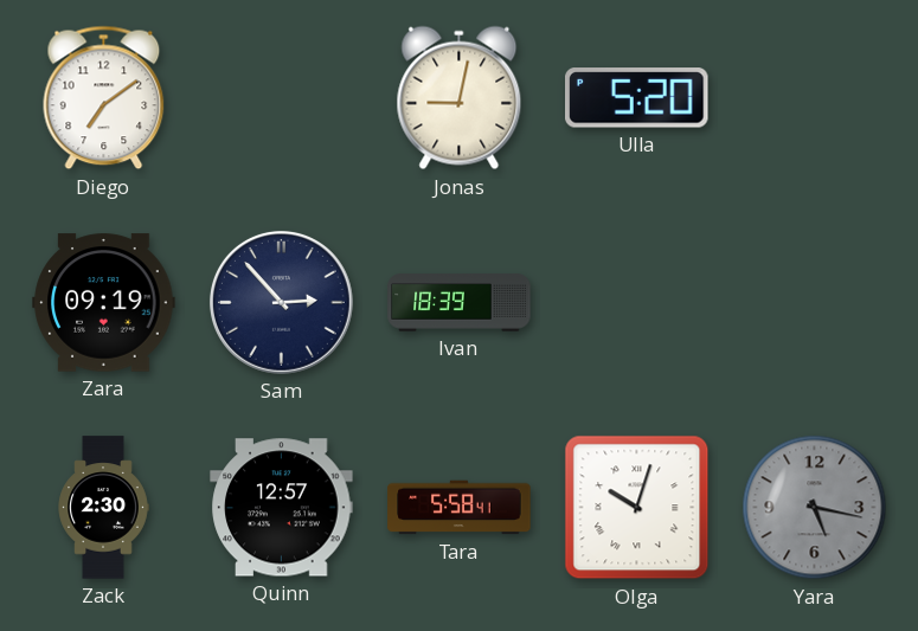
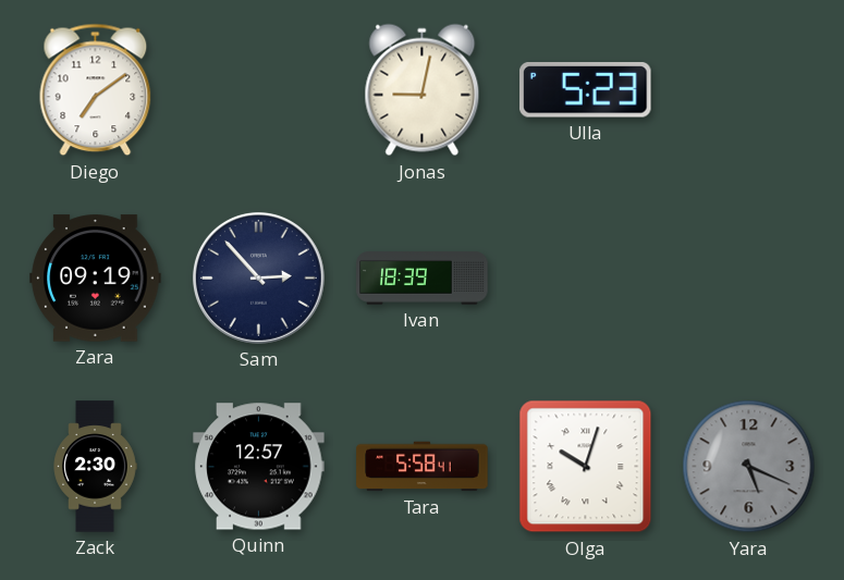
Ulla: 5:20 -> 5:23
Yara: 5:17 -> 5:19
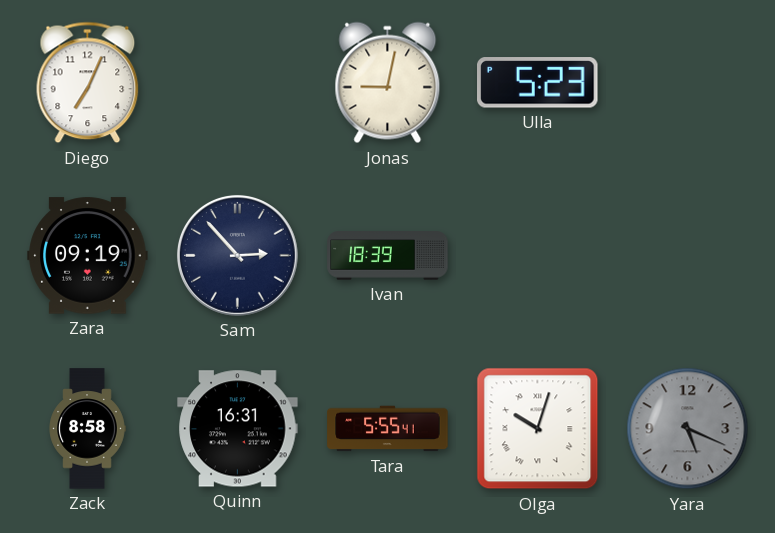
Diego: 7:09 -> 7:04
Zack: 2:30 -> 8:58
Quinn: 12:57 -> 16:31
Tara: 5:58 -> 5:55
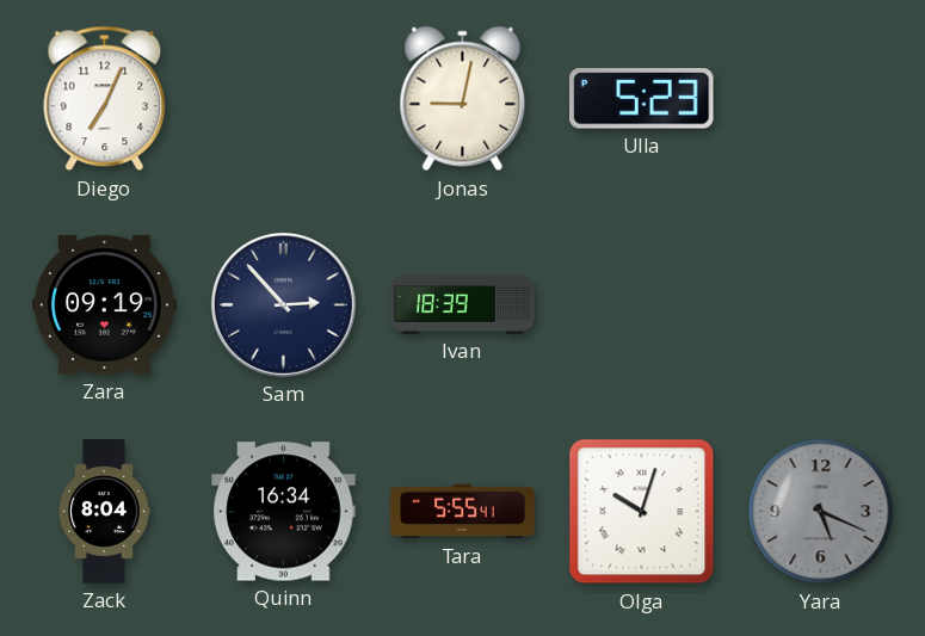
Zack: 8:58 -> 8:04
Quinn: 16:31 -> 16:34
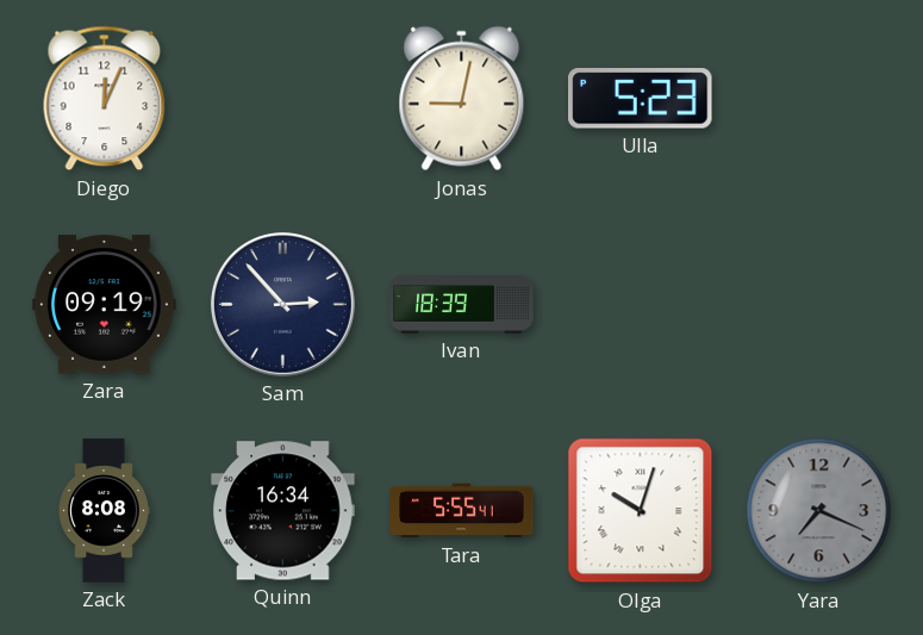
Diego: 7:04 -> 12:04
Zack: 8:04 -> 8:08
Yara: 5:19 -> 7:19
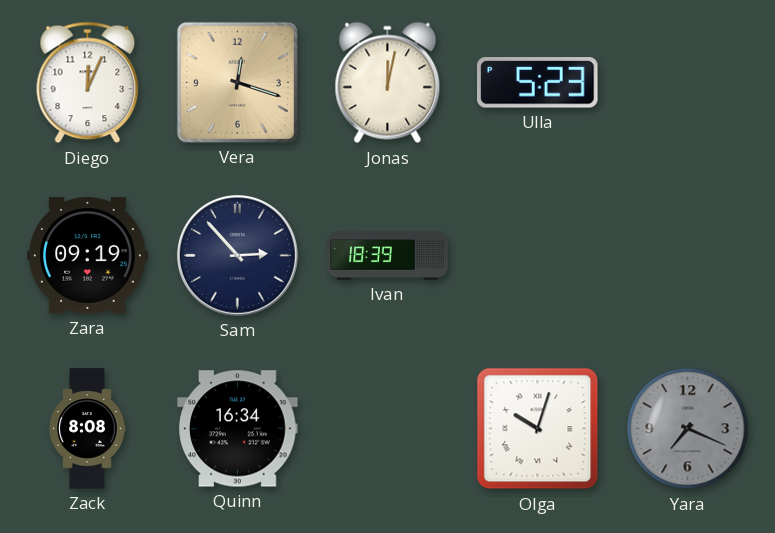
Vera: none -> 12:18
Jonas: 9:02 -> 12:02
Tara: 5:55 -> none
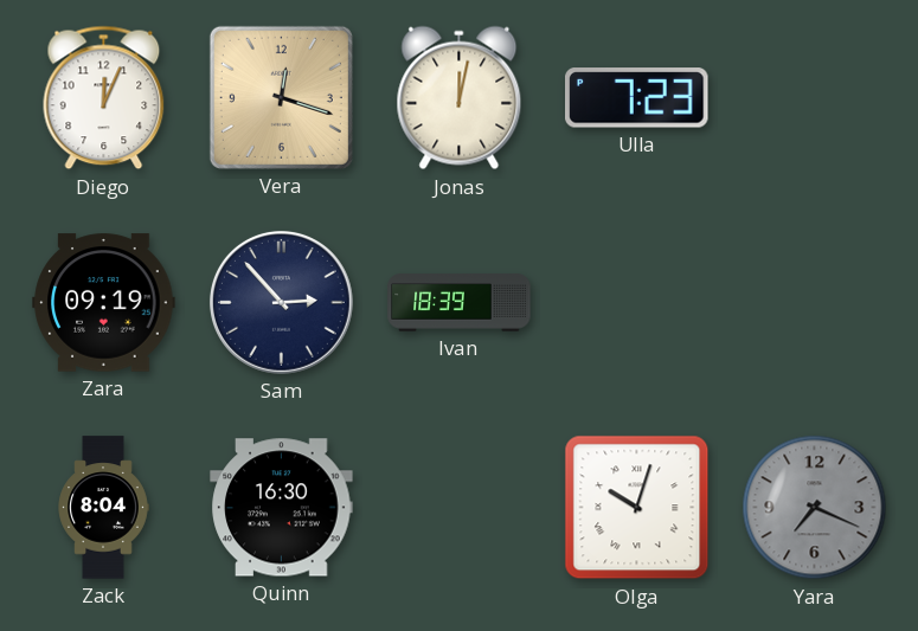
Ulla: 5:23 -> 7:23
Zack: 8:08 -> 8:04
Quinn: 16:34 -> 16:30
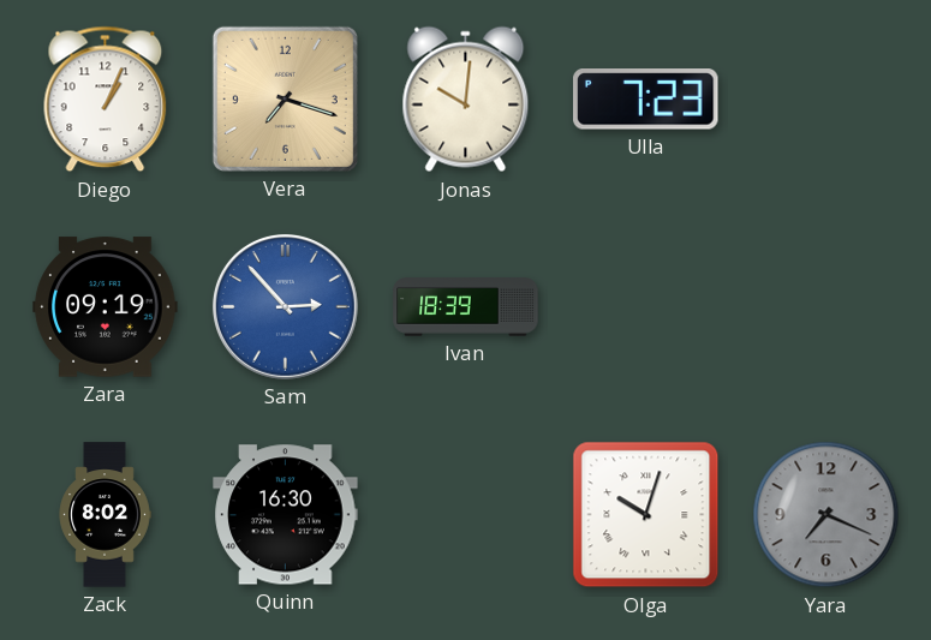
Diego: 12:04 -> 1:04
Vera: 12:18 -> 7:18
Jonas: 12:02 -> 10:01
Sam dial: navy -> blue
Zack: 8:04 -> 8:02
